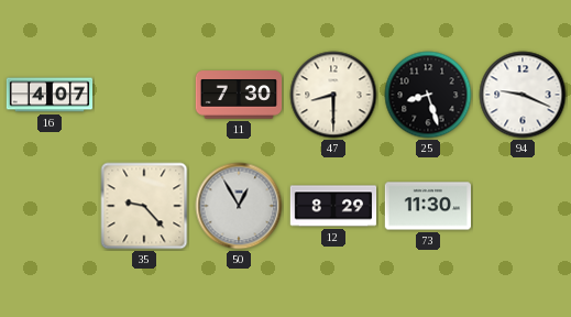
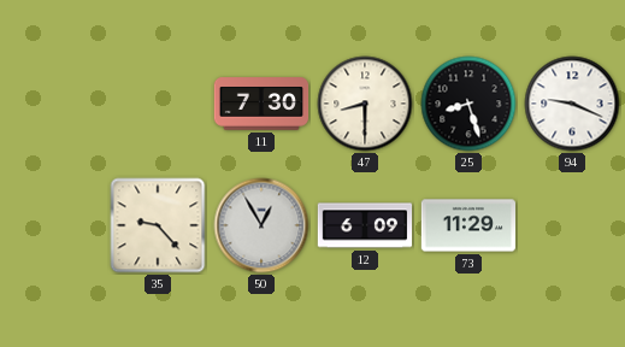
16: 4:07 -> none
12: 8:29 -> 6:09
73: 11:30 -> 11:29
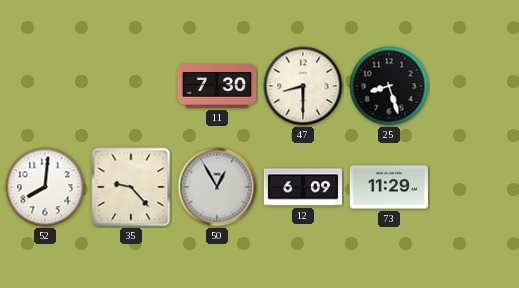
94: 9:19 -> none
52: none -> 8:01
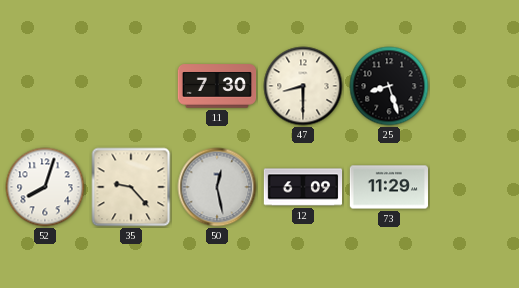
52: 8:01 -> 8:03
50: 12:55 -> 12:28
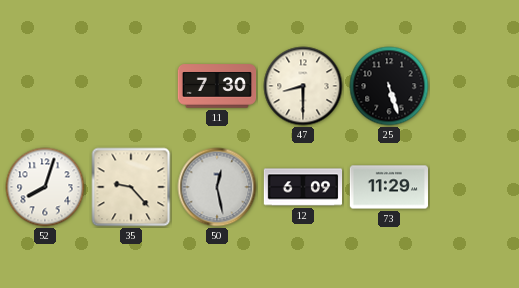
25: 8:27 -> 5:27
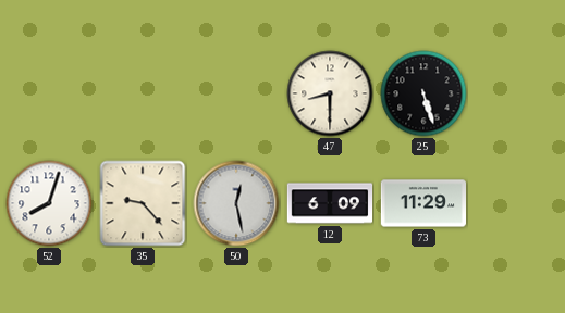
11: 7:30 -> none
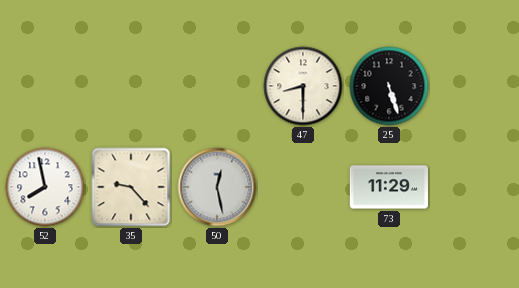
52: 8:03 -> 7:58
12: 6:09 -> none
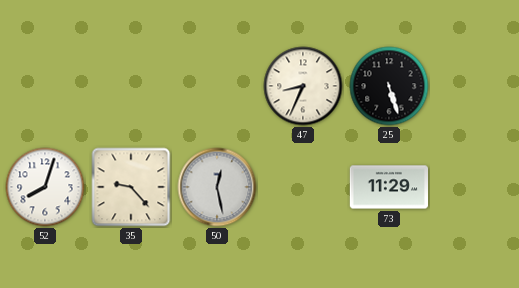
47: 8:30 -> 8:34
52: 7:58 -> 8:03
